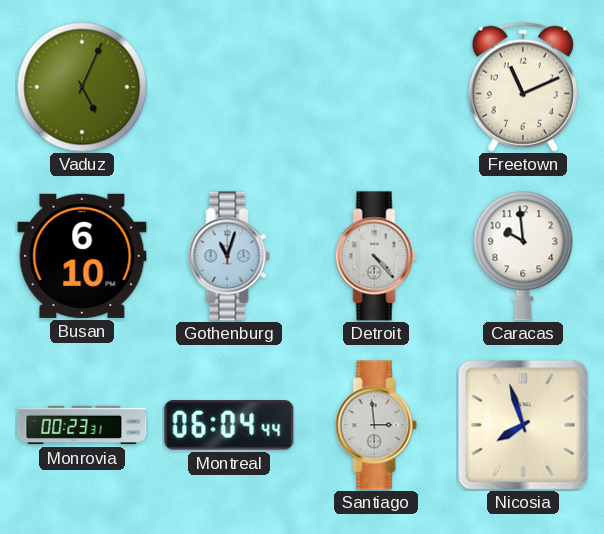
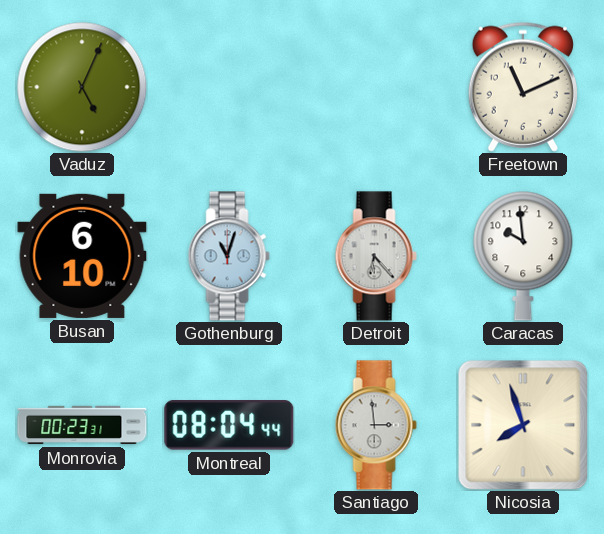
Detroit: 4:23 -> 6:23
Montreal: 06:04 -> 08:04
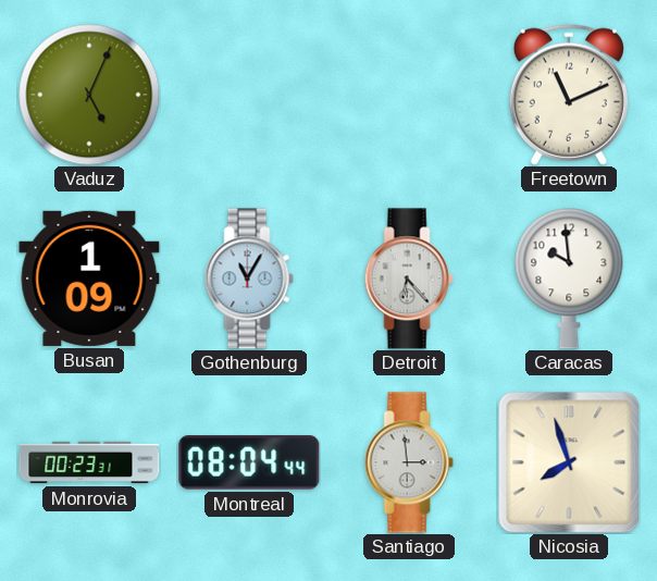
Busan: 6:10 -> 1:09
Gothenburg: 11:03 -> 11:05
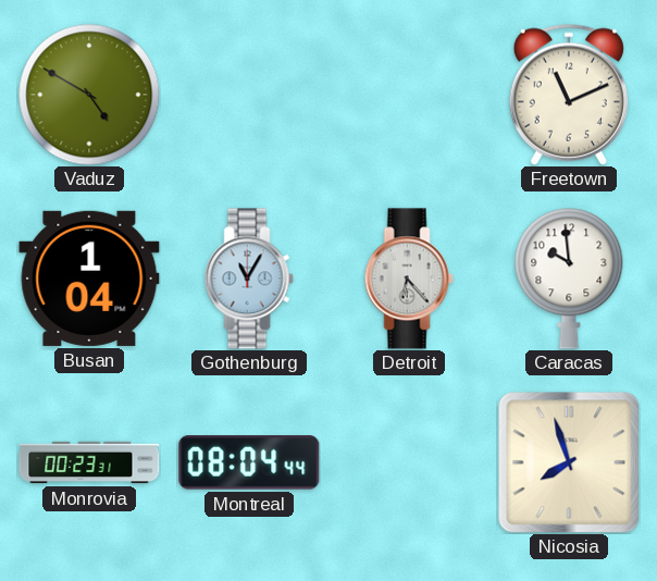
Vaduz: 5:04 -> 4:50
Busan: 1:09 -> 1:04
Santiago: 2:59 -> none
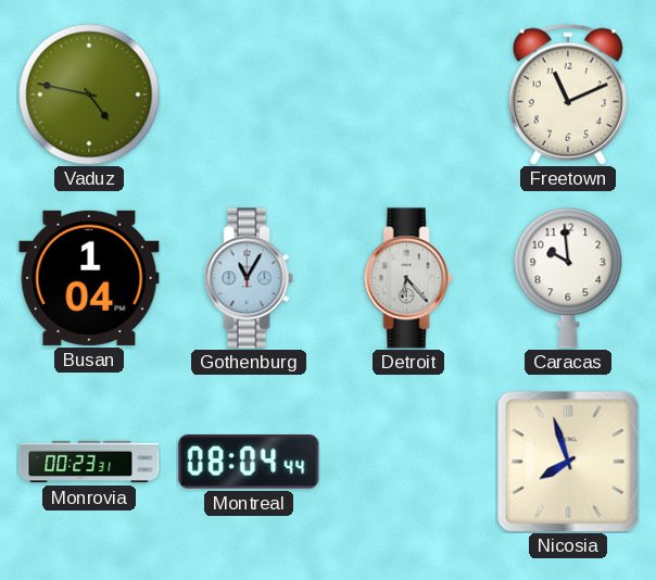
Vaduz: 4:50 -> 4:47
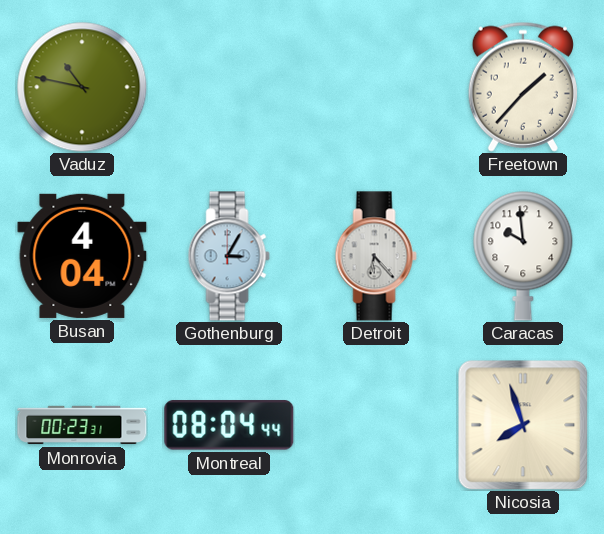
Vaduz: 4:47 -> 10:47
Freetown: 11:11 -> 1:37
Busan: 1:04 -> 4:04
Gothenburg: 11:05 -> 3:05
